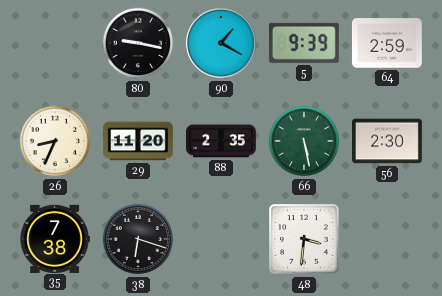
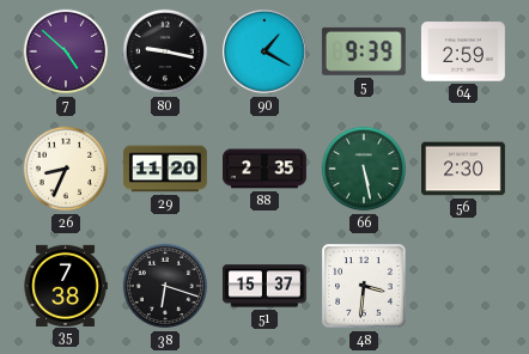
7: none -> 4:52
51: none -> 15:37
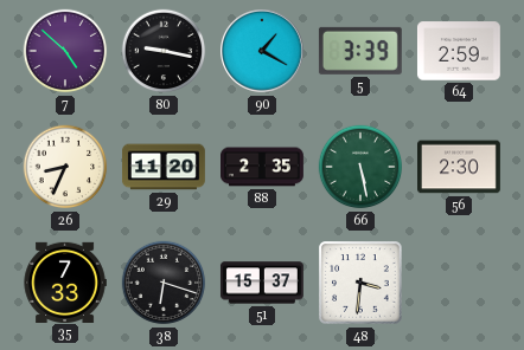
5: 9:39 -> 3:39
35: 7:38 -> 7:33
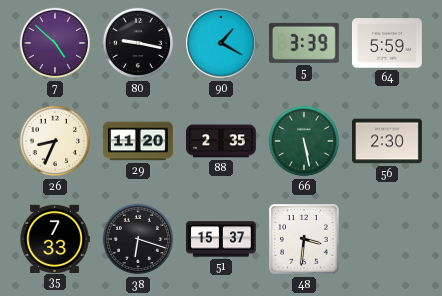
64: 2:59 -> 5:59
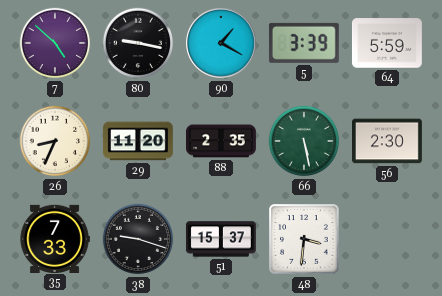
38: 6:18 -> 9:18
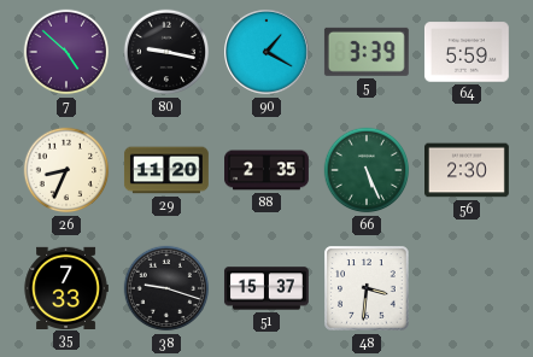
66: 5:28 -> 5:26
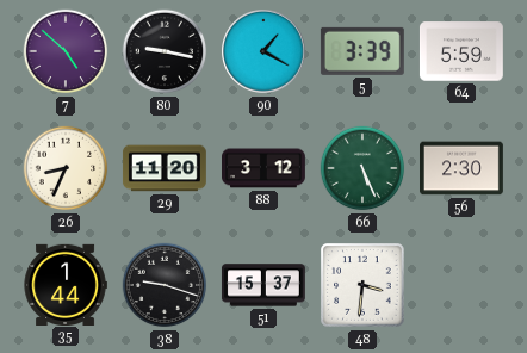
88: 2:35 -> 3:12
35: 7:33 -> 1:44
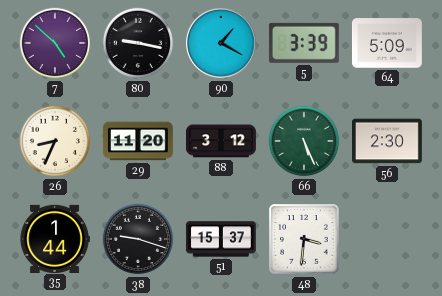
64: 5:59 -> 5:09
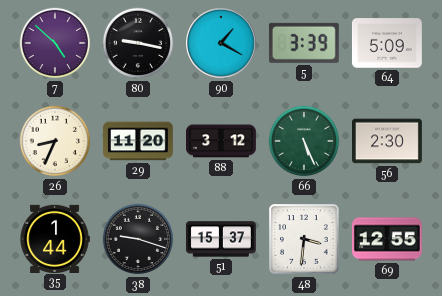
69: none -> 12:55
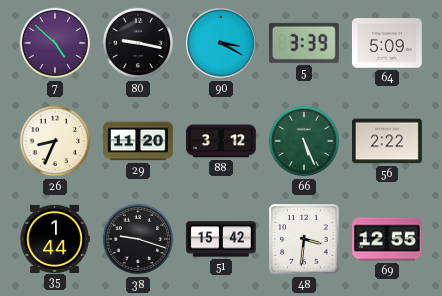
90: 1:20 -> 3:20
56: 2:30 -> 2:22
51: 15:37 -> 15:42
